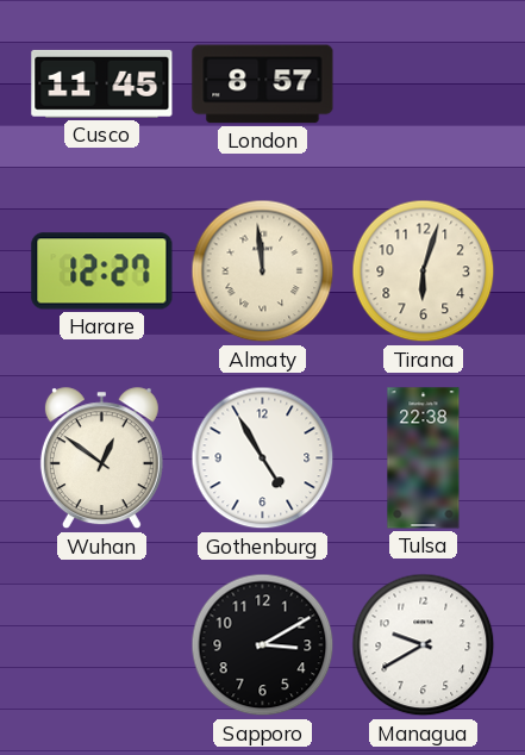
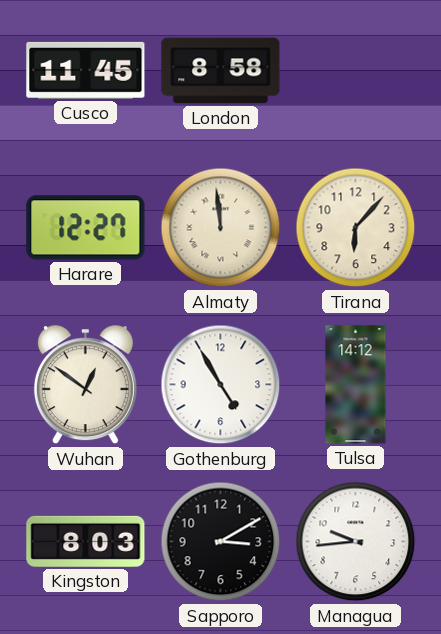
London: 8:57 -> 8:58
Tirana: 6:03 -> 6:07
Tulsa: 22:38 -> 14:12
Kingston: none -> 8:03
Managua: 9:40 -> 9:44
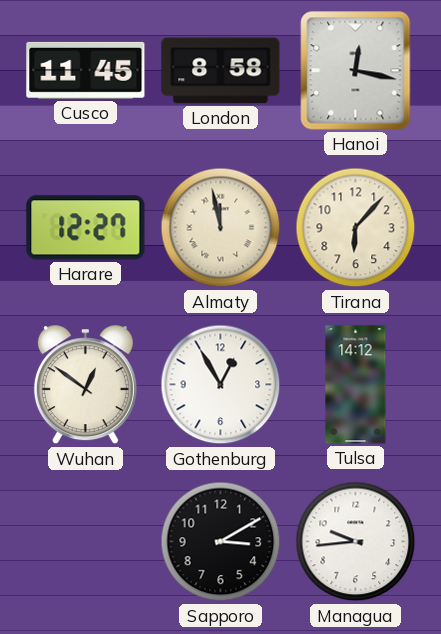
Hanoi: none -> 12:17
Almaty: 11:59 -> 11:58
Gothenburg: 4:55 -> 12:55
Kingston: 8:03 -> none
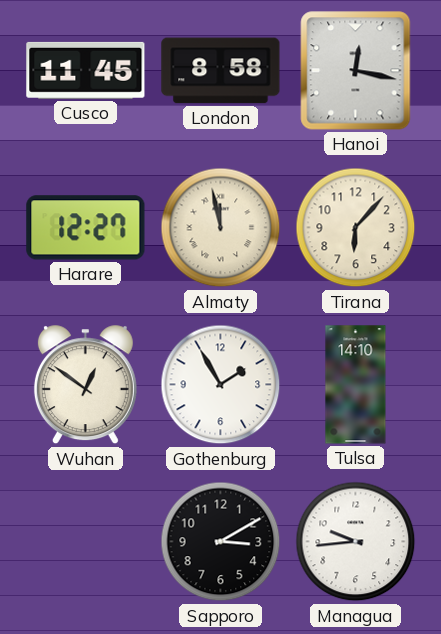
Gothenburg: 12:55 -> 1:55
Tulsa: 14:12 -> 14:10
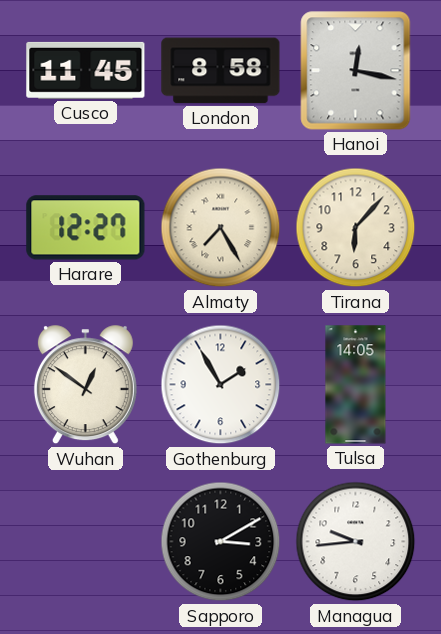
Almaty: 11:58 -> 7:25
Tulsa: 14:10 -> 14:05
